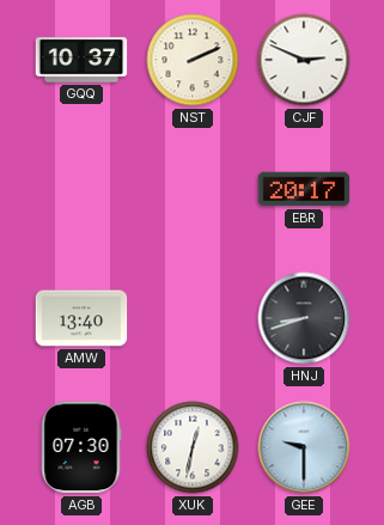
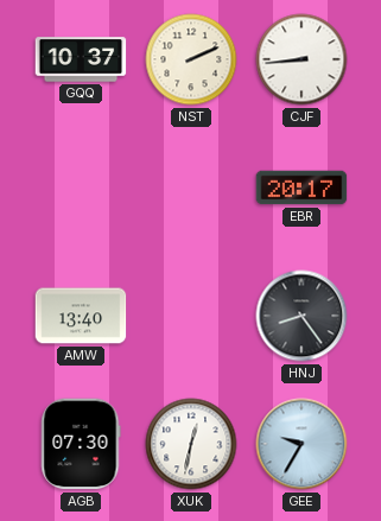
CJF: 2:49 -> 8:44
HNJ: 8:42 -> 8:24
GEE: 9:30 -> 9:35
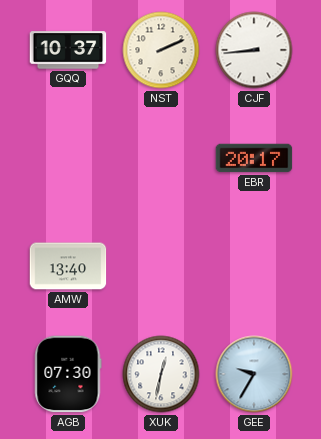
HNJ: 8:24 -> none
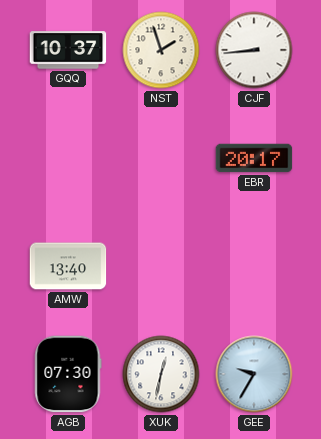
NST: 2:11 -> 1:57
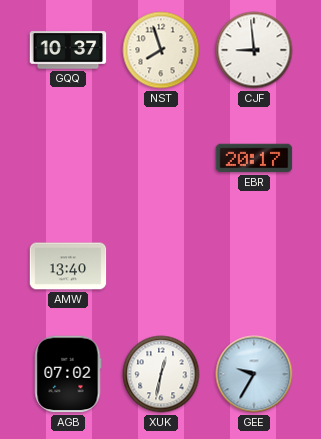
NST: 1:57 -> 7:57
CJF: 8:44 -> 8:59
AGB: 07:30 -> 07:02
